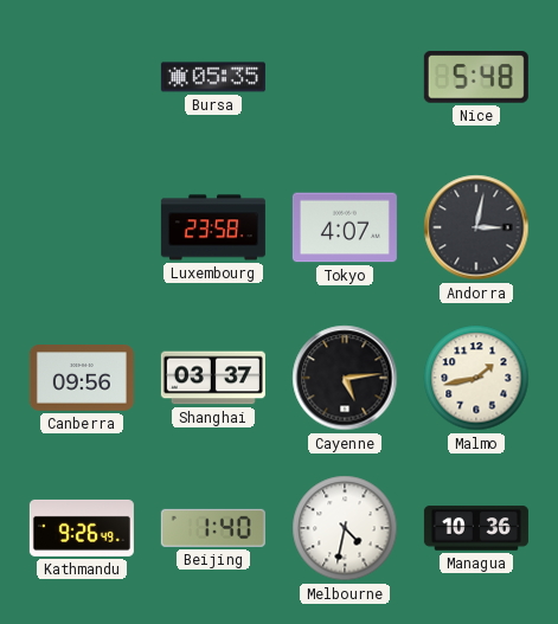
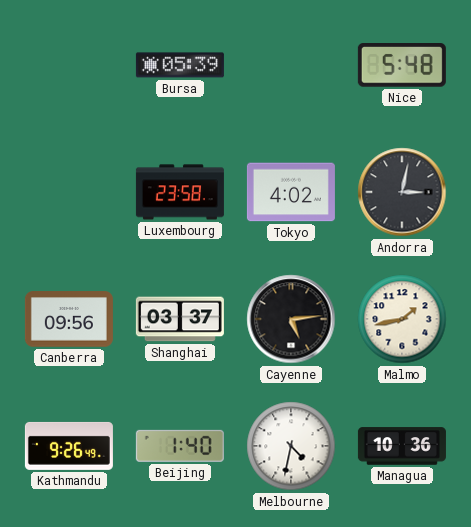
Bursa: 05:35 -> 05:39
Tokyo: 4:07 -> 4:02
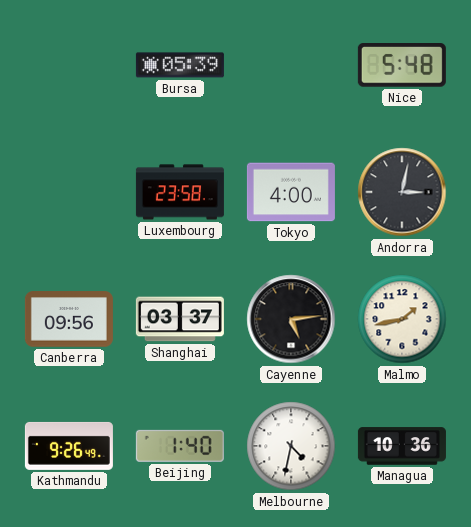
Tokyo: 4:02 -> 4:00
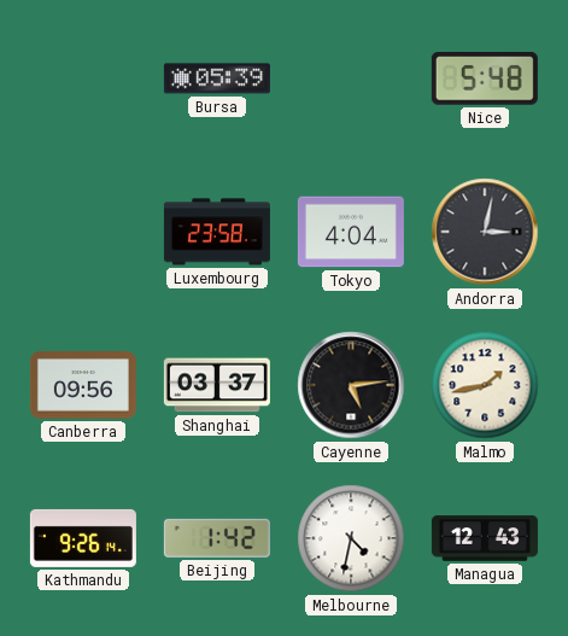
Tokyo: 4:00 -> 4:04
Kathmandu: 9:26:49 -> 9:26:14
Beijing: 1:40 -> 1:42
Managua: 10:36 -> 12:43
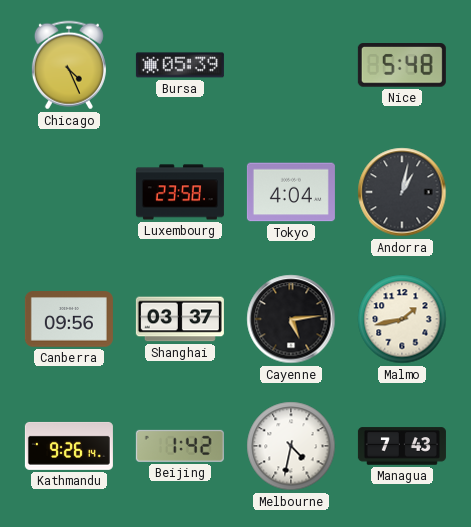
Chicago: none -> 4:26
Andorra: 3:02 -> 1:02
Managua: 12:43 -> 7:43
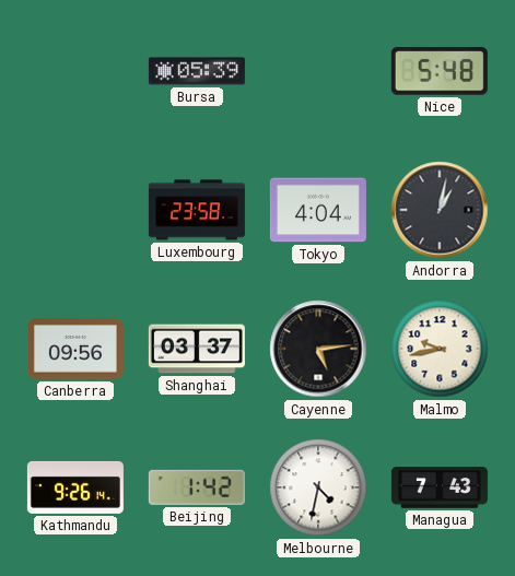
Chicago: 4:26 -> none
Malmo: 1:43 -> 9:43
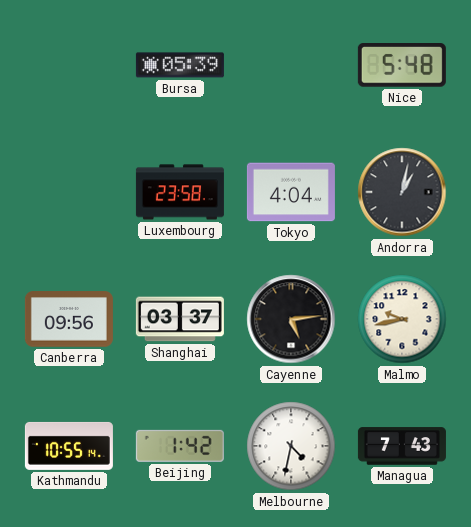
Kathmandu: 9:26 -> 10:55
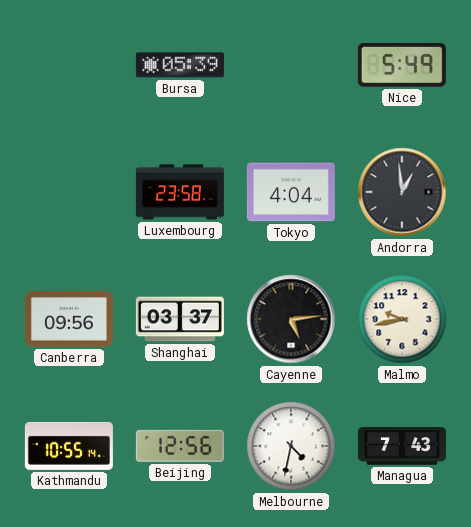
Nice: 5:48 -> 5:49
Andorra: 1:02 -> 12:59
Beijing: 1:42 -> 12:56
